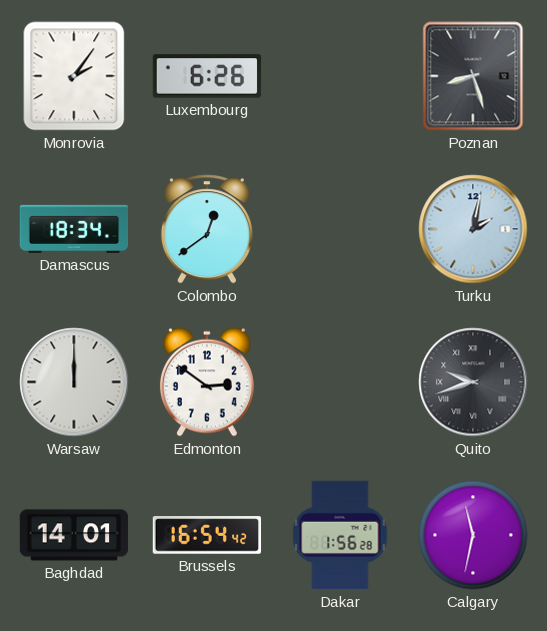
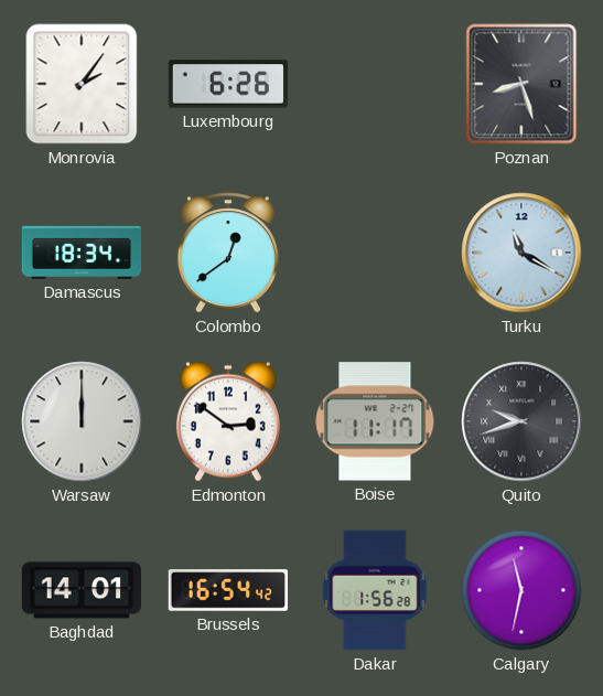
Turku: 2:02 -> 11:20
Boise: none -> 11:17
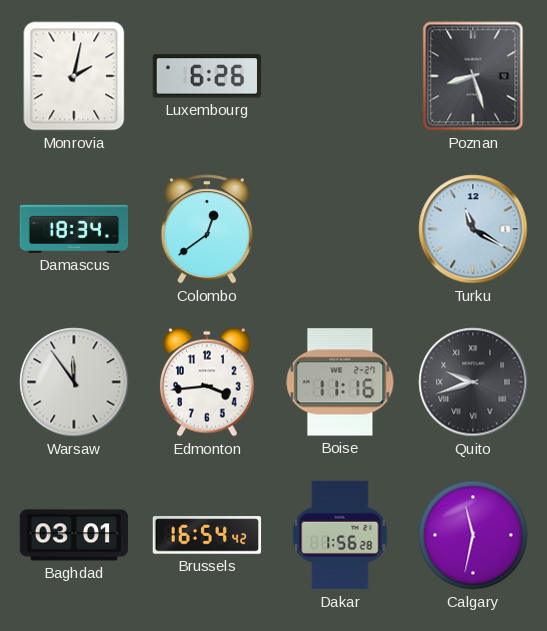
Monrovia: 2:06 -> 2:02
Warsaw: 12:00 -> 11:54
Edmonton: 2:51 -> 3:44
Boise: 11:17 -> 11:16
Baghdad: 14:01 -> 03:01
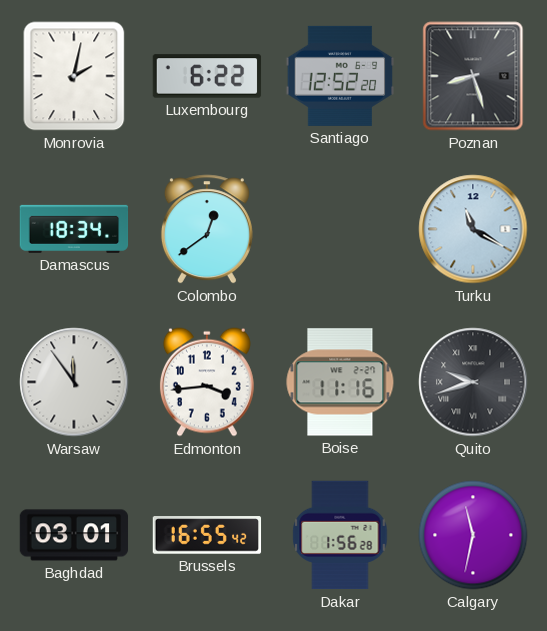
Luxembourg: 6:26 -> 6:22
Santiago: none -> 12:52
Brussels: 16:54 -> 16:55
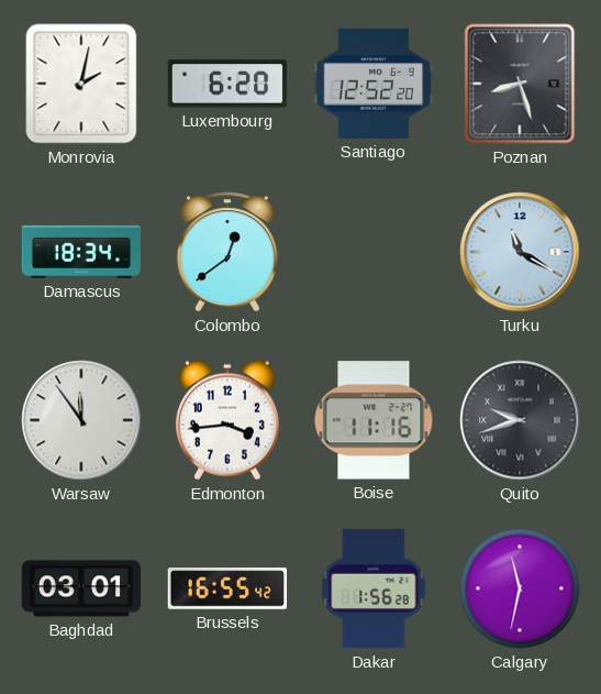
Luxembourg: 6:22 -> 6:20
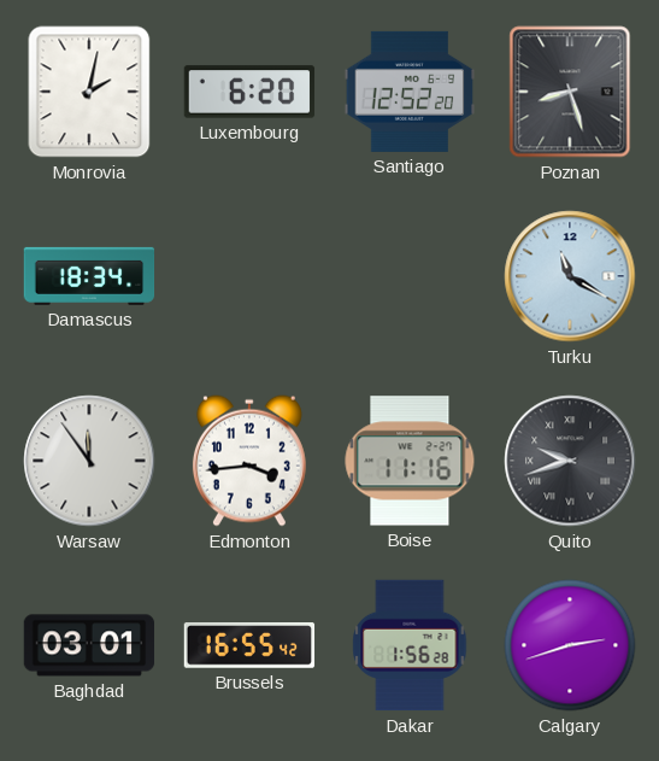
Colombo: 12:39 -> none
Calgary: 11:32 -> 2:42
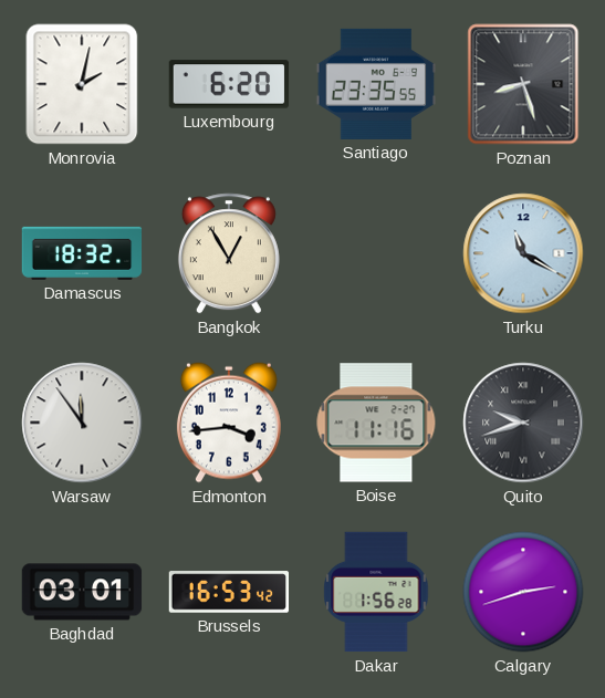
Santiago: 12:52 -> 23:35
Damascus: 18:34 -> 18:32
Bangkok: none -> 12:55
Brussels: 16:55 -> 16:53
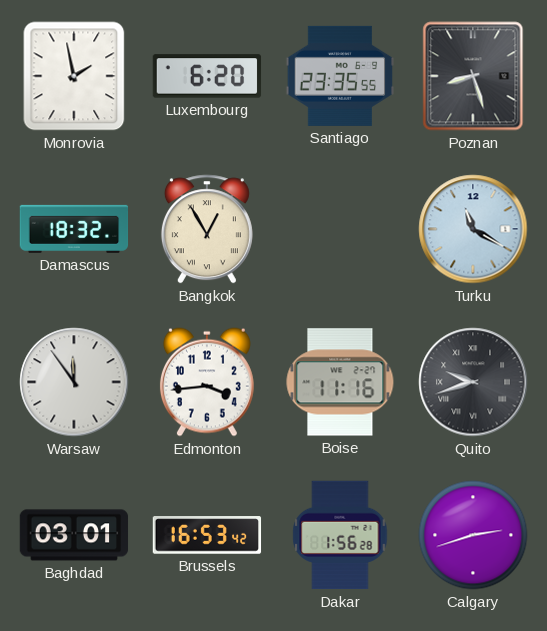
Monrovia: 2:02 -> 1:58
